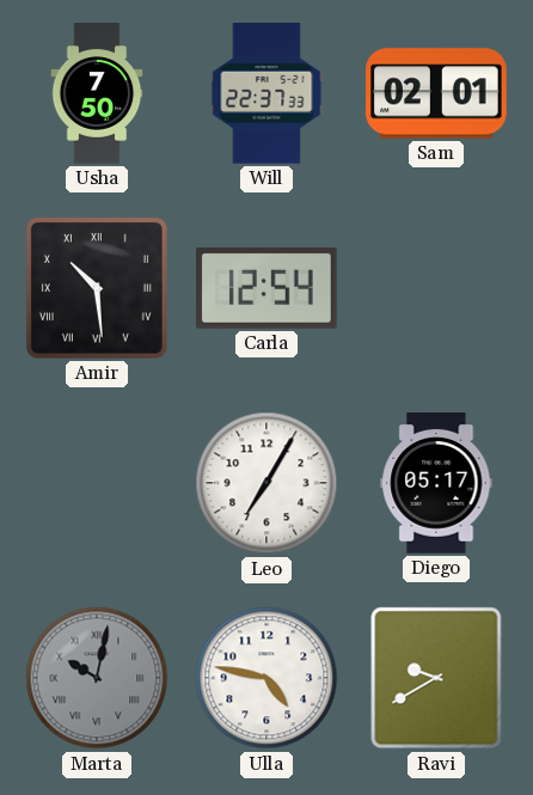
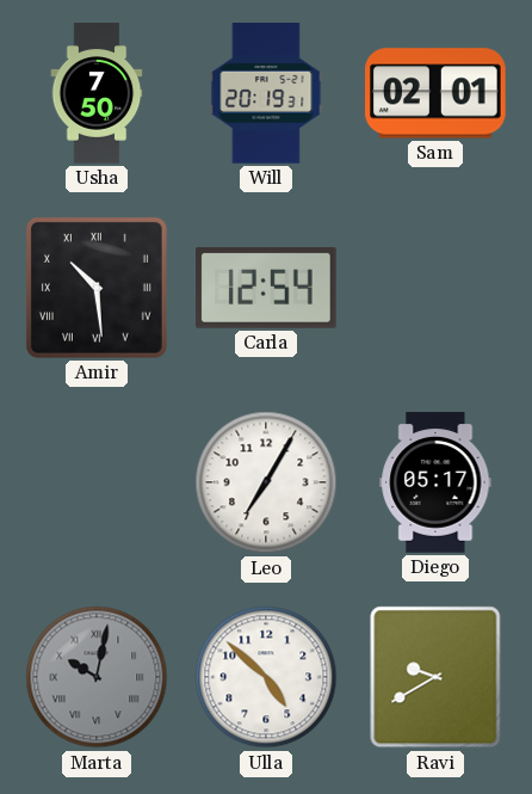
Will: 22:37 -> 20:19
Ulla: 4:47 -> 4:52
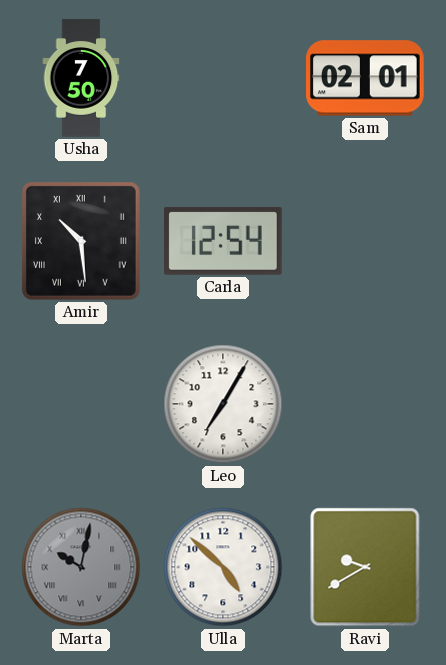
Will: 20:19 -> none
Diego: 05:17 -> none
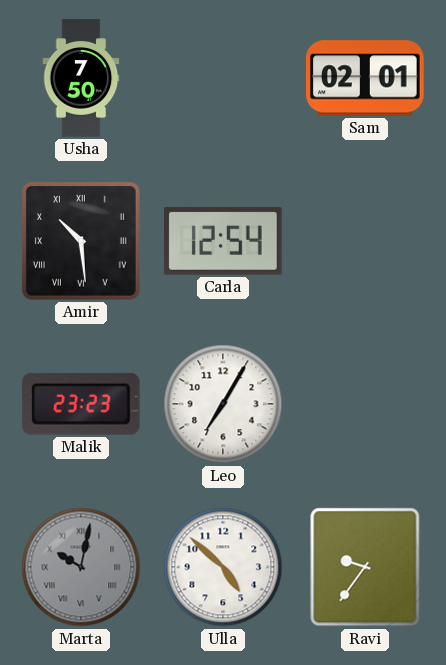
Malik: none -> 23:23
Ravi: 9:40 -> 9:36
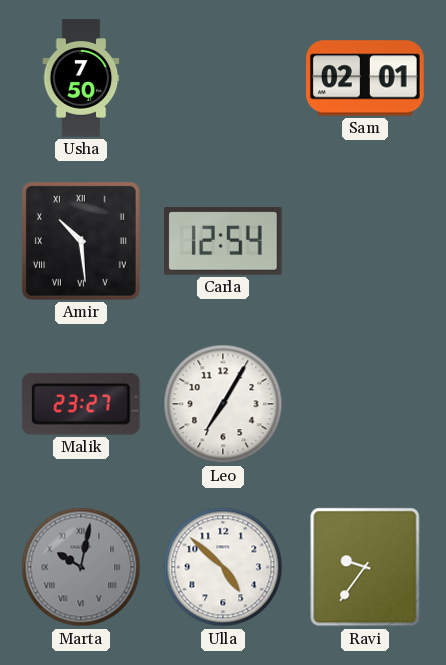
Malik: 23:23 -> 23:27
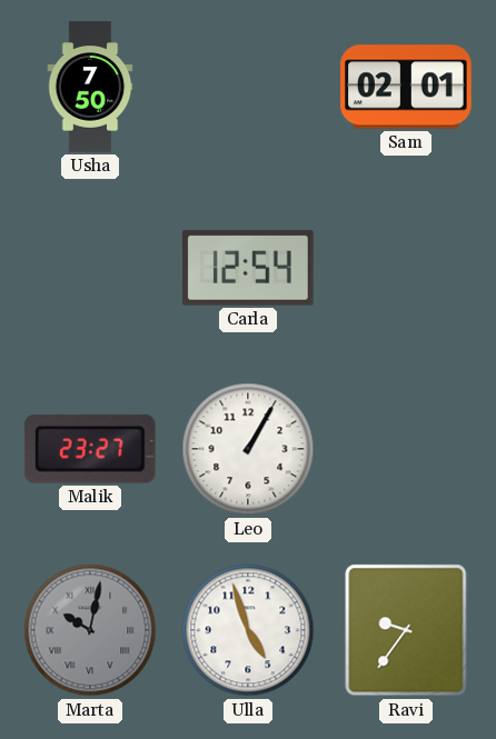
Amir: 10:29 -> none
Leo: 7:05 -> 1:05
Ulla: 4:52 -> 4:57
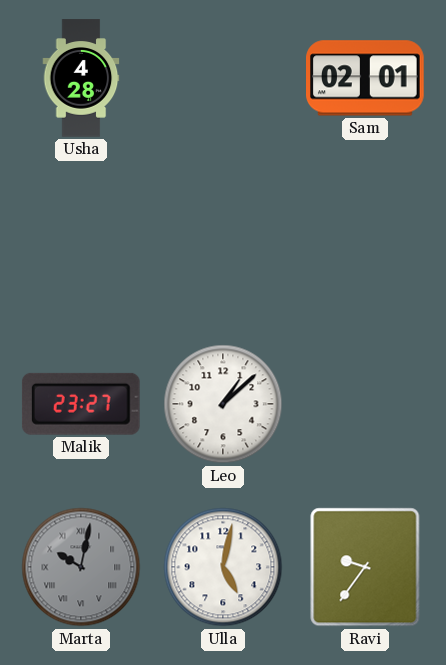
Usha: 7:50 -> 4:28
Carla: 12:54 -> none
Leo: 1:05 -> 1:08
Ulla: 4:57 -> 5:02
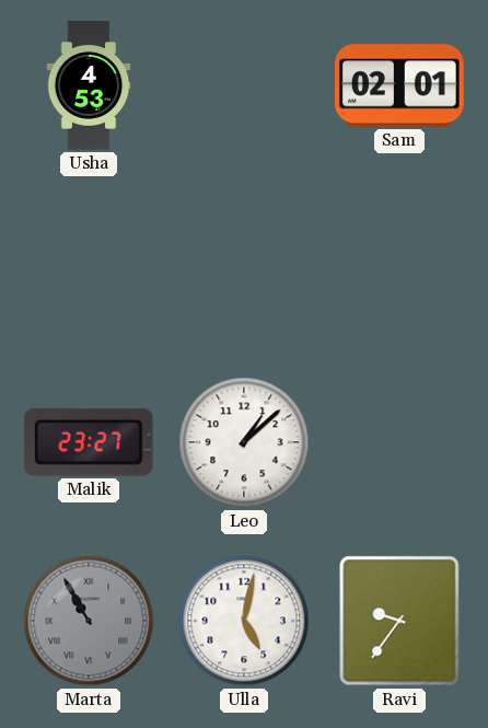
Usha: 4:28 -> 4:53
Marta: 10:02 -> 10:55
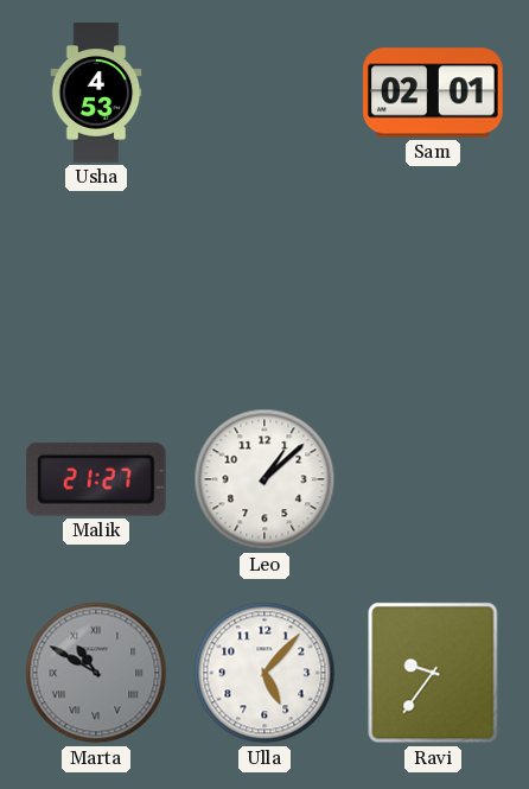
Malik: 23:27 -> 21:27
Marta: 10:55 -> 10:50
Ulla: 5:02 -> 5:07
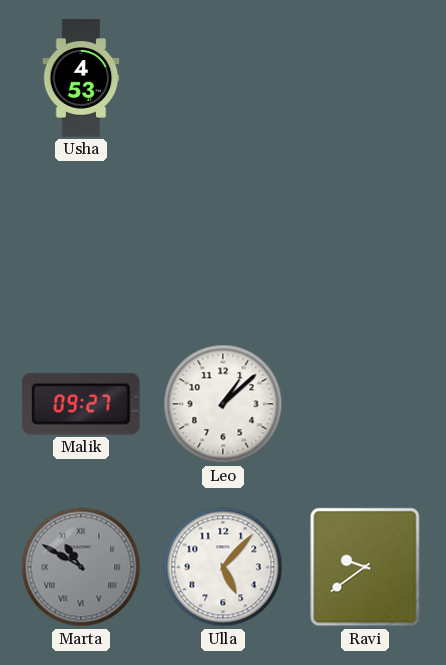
Sam: 02:01 -> none
Malik: 21:27 -> 09:27
Ravi: 9:36 -> 9:39
